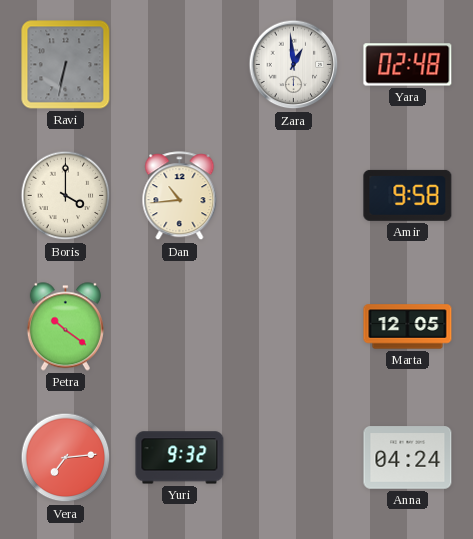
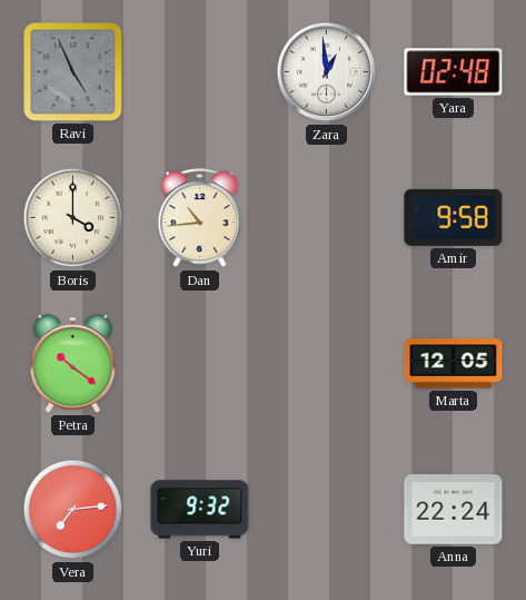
Ravi: 6:32 -> 4:56
Anna: 04:24 -> 22:24
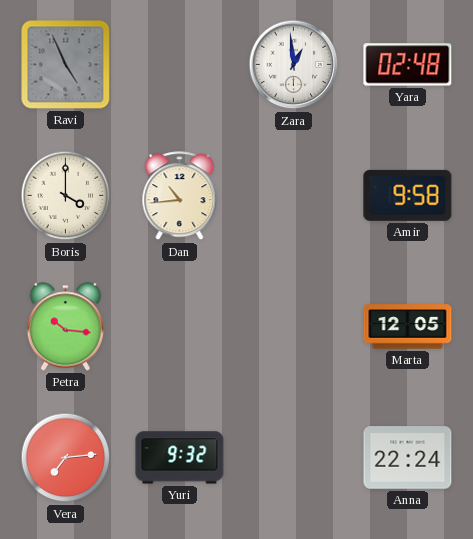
Petra: 10:21 -> 10:16
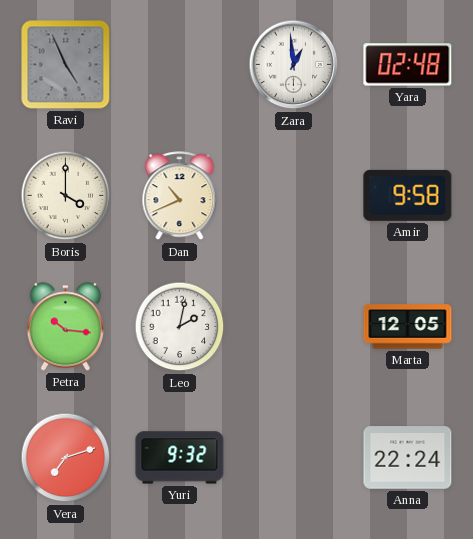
Dan: 10:44 -> 10:41
Leo: none -> 2:02
Vera: 7:14 -> 7:12
